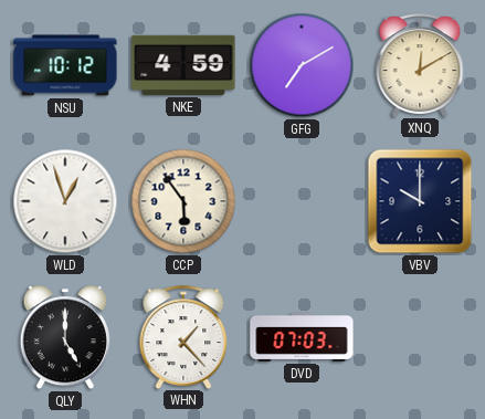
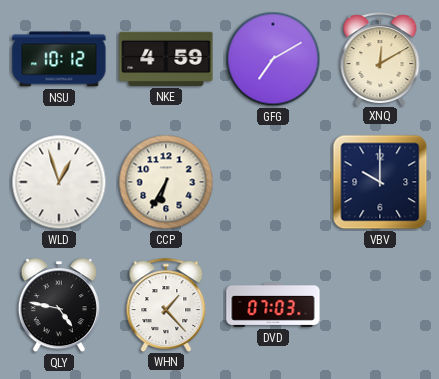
CCP: 5:54 -> 6:35
QLY: 5:00 -> 4:47
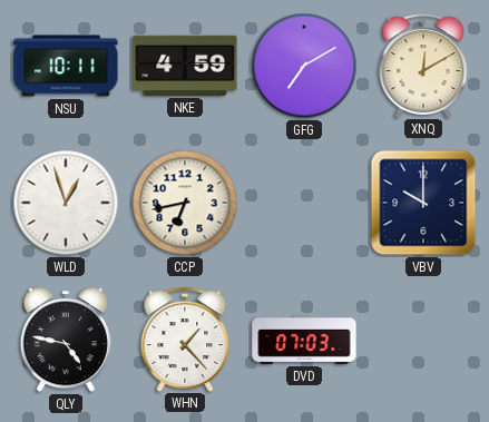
NSU: 10:12 -> 10:11
CCP: 6:35 -> 6:43
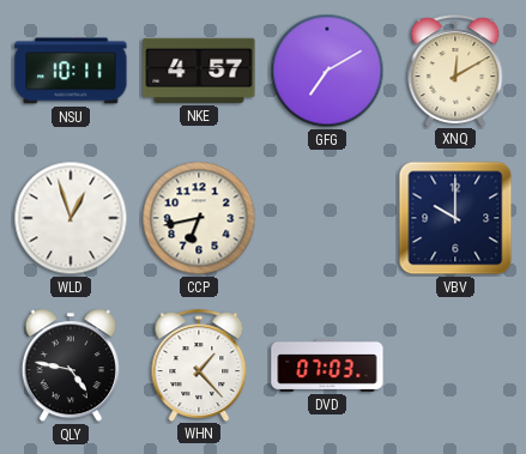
NKE: 4:59 -> 4:57
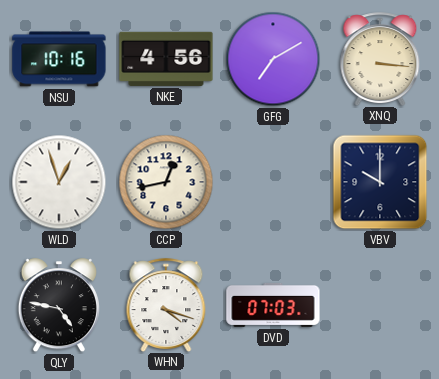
NSU: 10:11 -> 10:16
NKE: 4:57 -> 4:56
XNQ: 12:10 -> 3:16
CCP: 6:43 -> 12:43
WHN: 1:23 -> 4:18
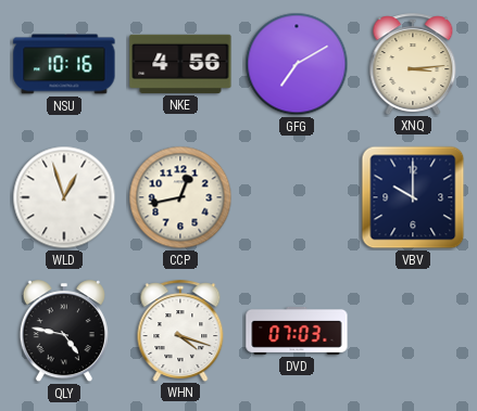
XNQ: 3:16 -> 3:14
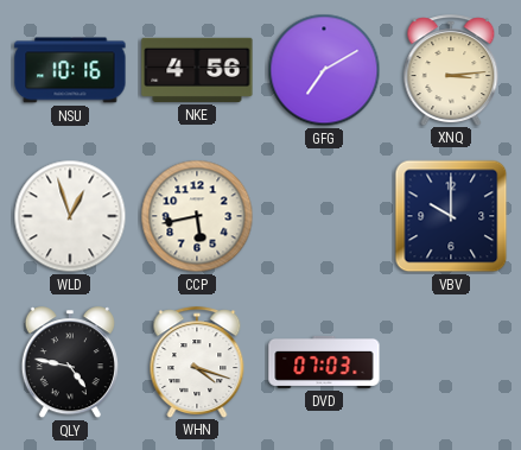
CCP: 12:43 -> 5:43
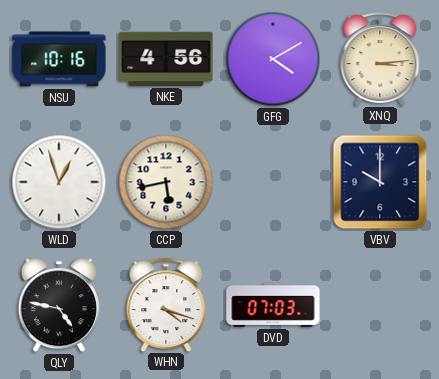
GFG: 7:10 -> 4:10
